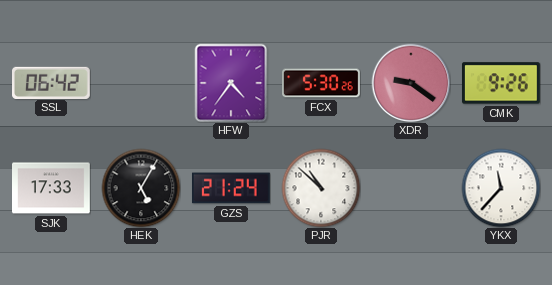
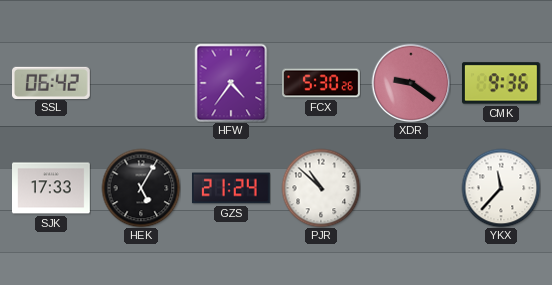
CMK: 9:26 -> 9:36
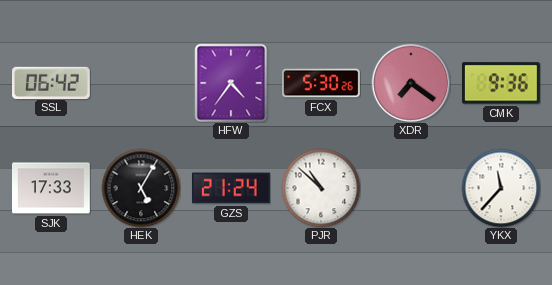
XDR: 9:21 -> 7:21
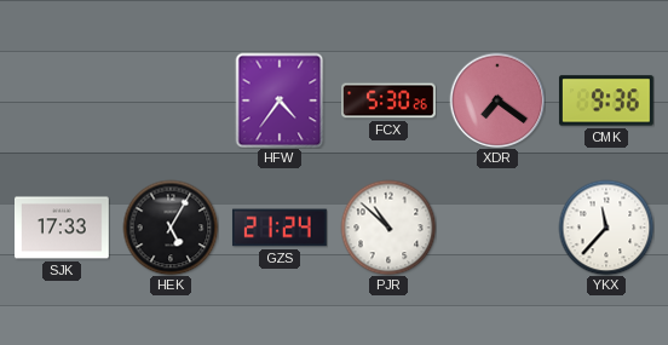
SSL: 06:42 -> none
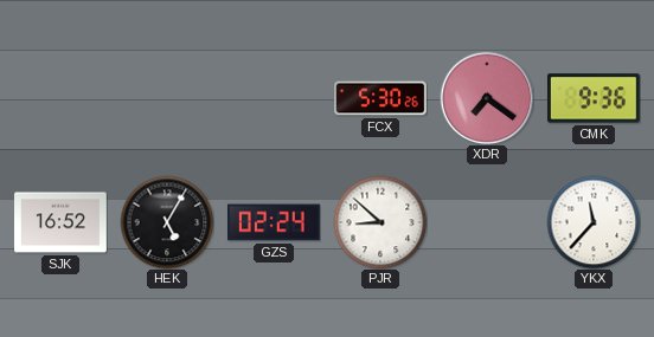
HFW: 4:36 -> none
SJK: 17:33 -> 16:52
GZS: 21:24 -> 02:24
PJR: 10:52 -> 8:52
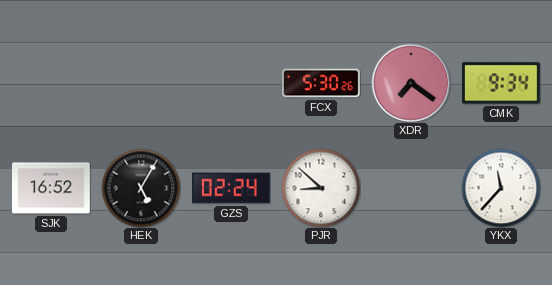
CMK: 9:36 -> 9:34
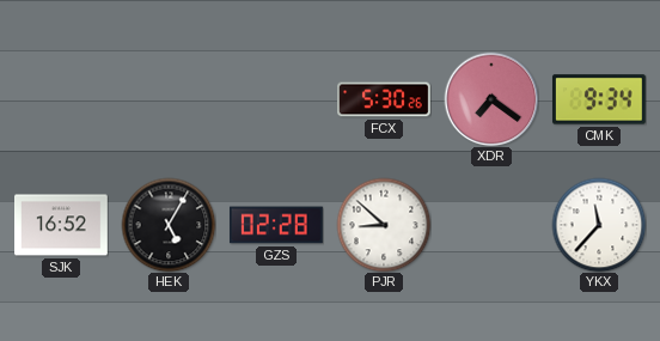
GZS: 02:24 -> 02:28
